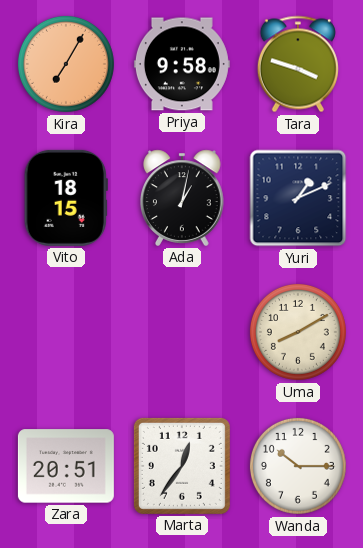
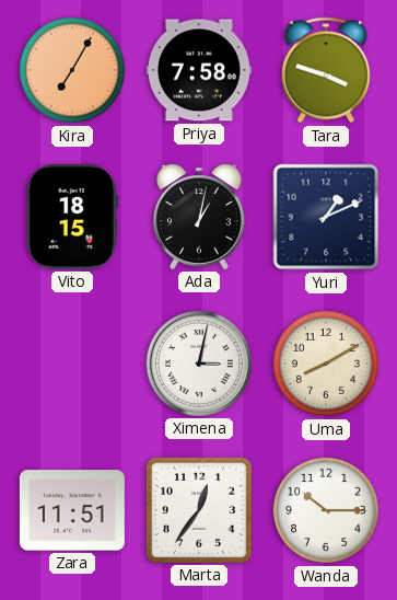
Priya: 9:58 -> 7:58
Ximena: none -> 3:02
Zara: 20:51 -> 11:51
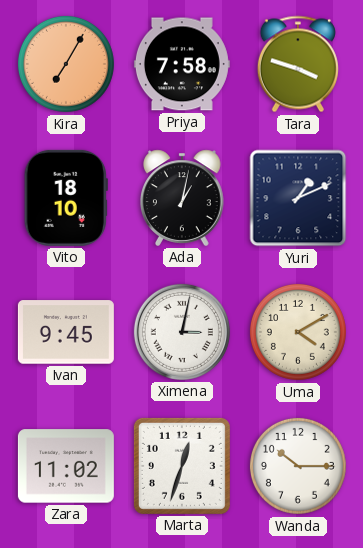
Vito: 18:15 -> 18:10
Ivan: none -> 9:45
Uma: 8:10 -> 4:10
Zara: 11:51 -> 11:02
Marta: 12:36 -> 12:33
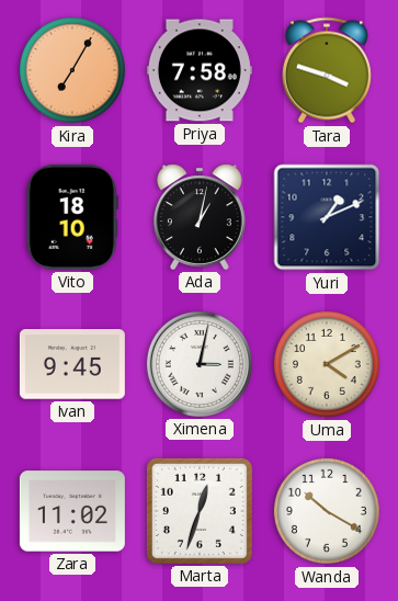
Wanda: 10:15 -> 10:20
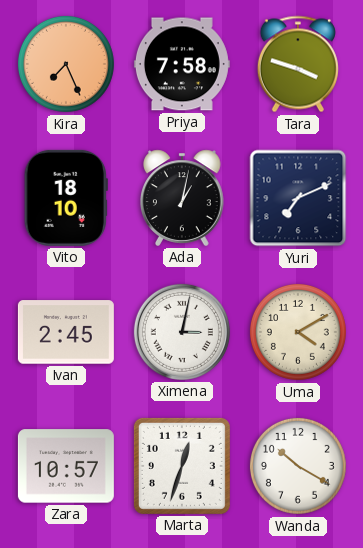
Kira: 7:05 -> 7:26
Yuri: 1:11 -> 7:11
Ivan: 9:45 -> 2:45
Zara: 11:02 -> 10:57
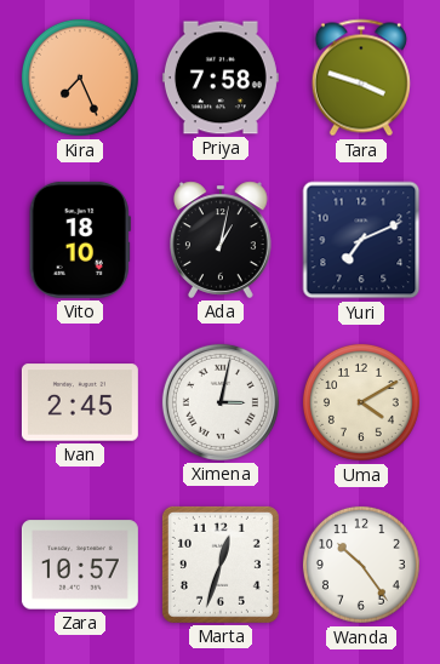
Wanda: 10:20 -> 10:24
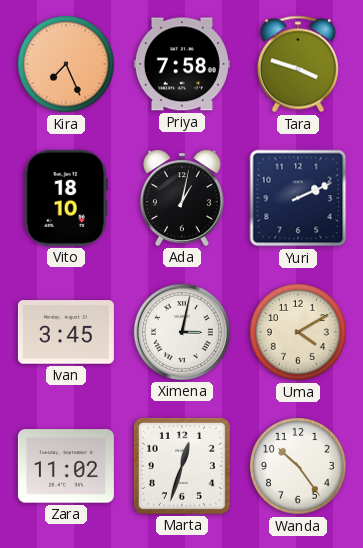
Yuri: 7:11 -> 2:11
Ivan: 2:45 -> 3:45
Zara: 10:57 -> 11:02
